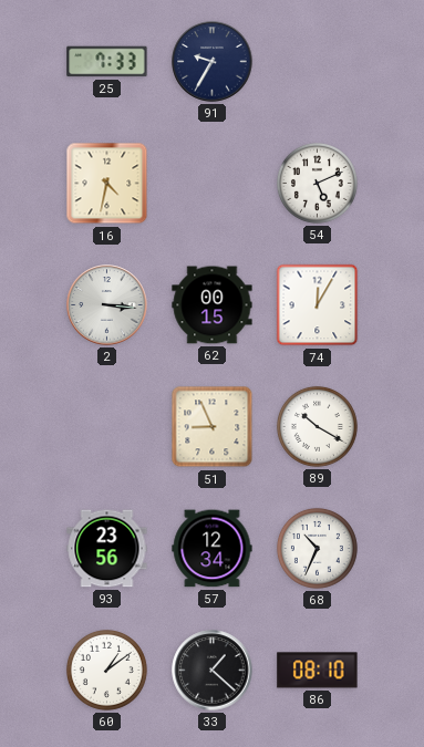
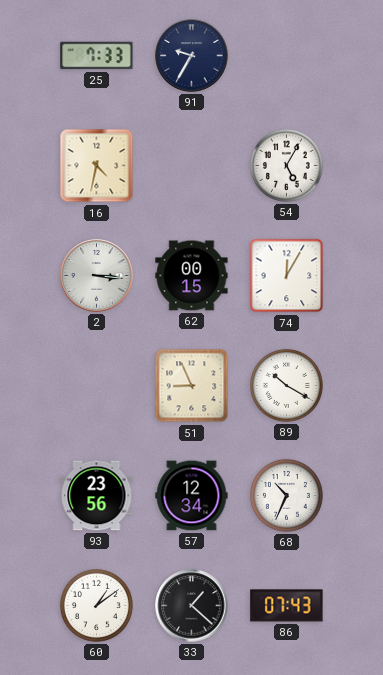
54: 5:11 -> 5:05
86: 08:10 -> 07:43
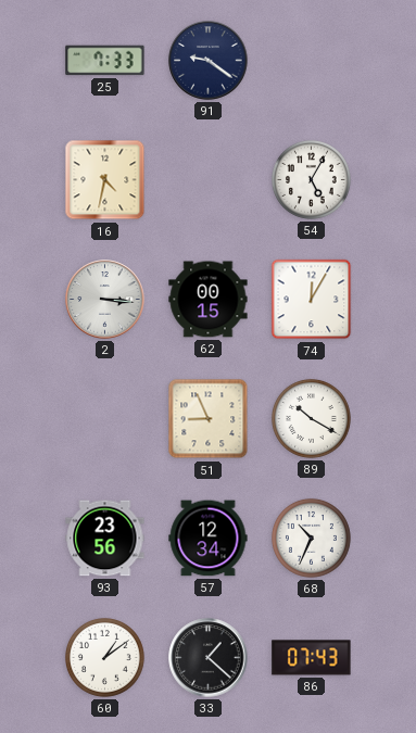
91: 9:35 -> 9:21
